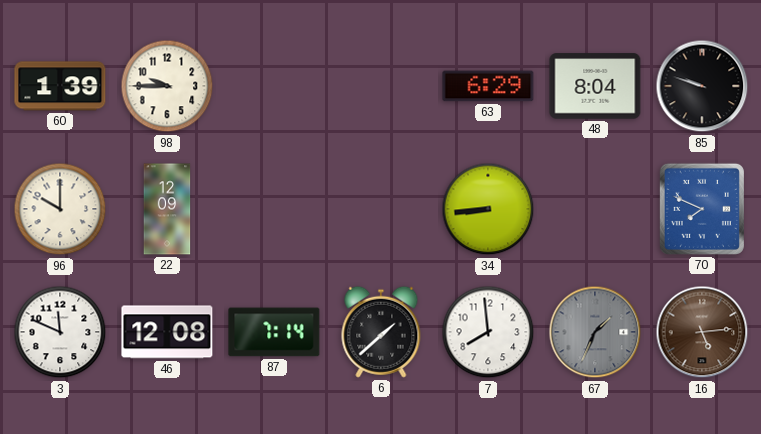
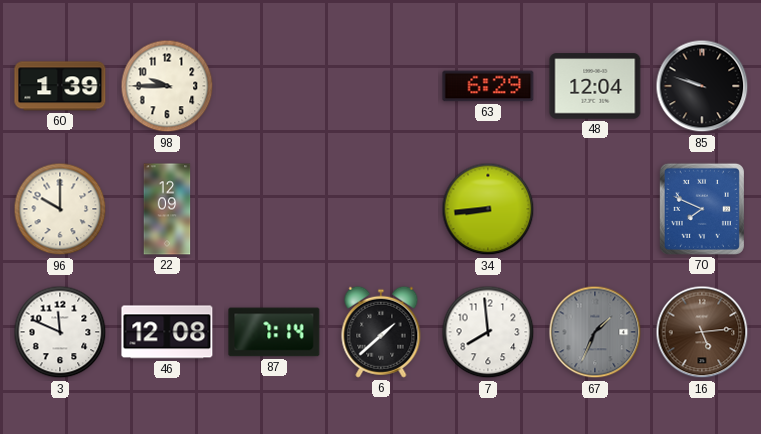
48: 8:04 -> 12:04
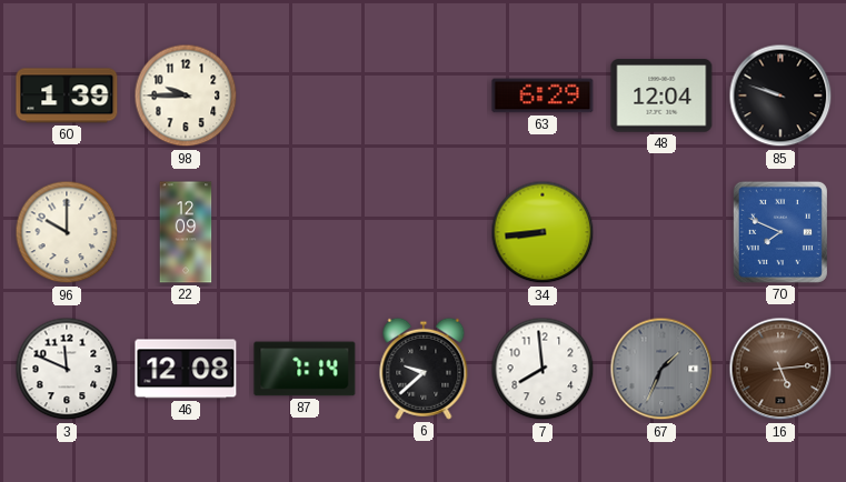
6: 1:38 -> 9:38
